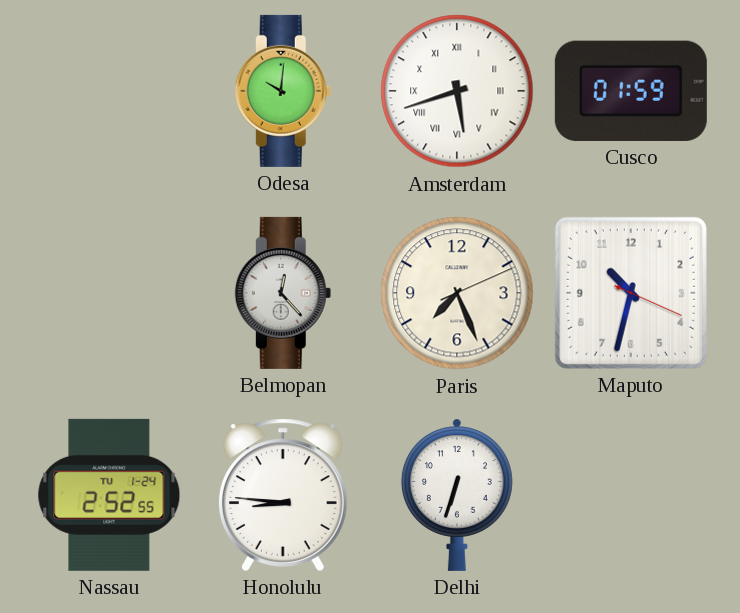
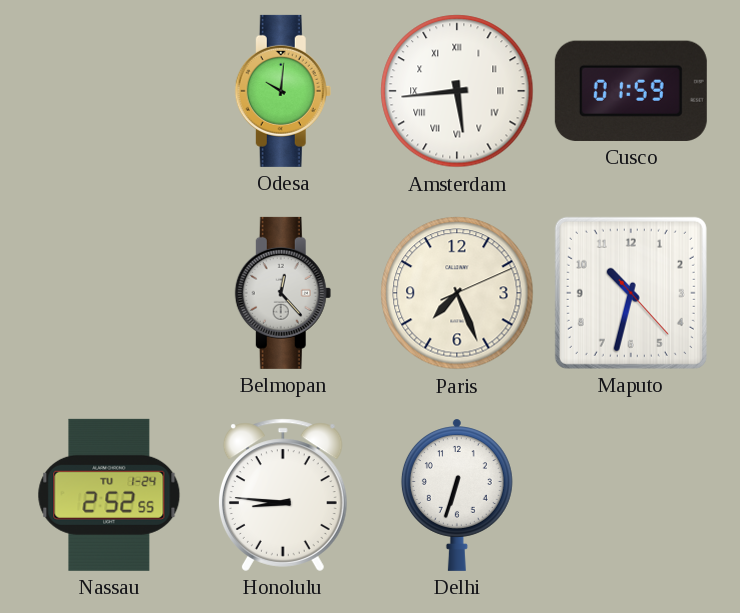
Amsterdam: 5:42 -> 5:44
Maputo: 10:32:19 -> 10:32:23
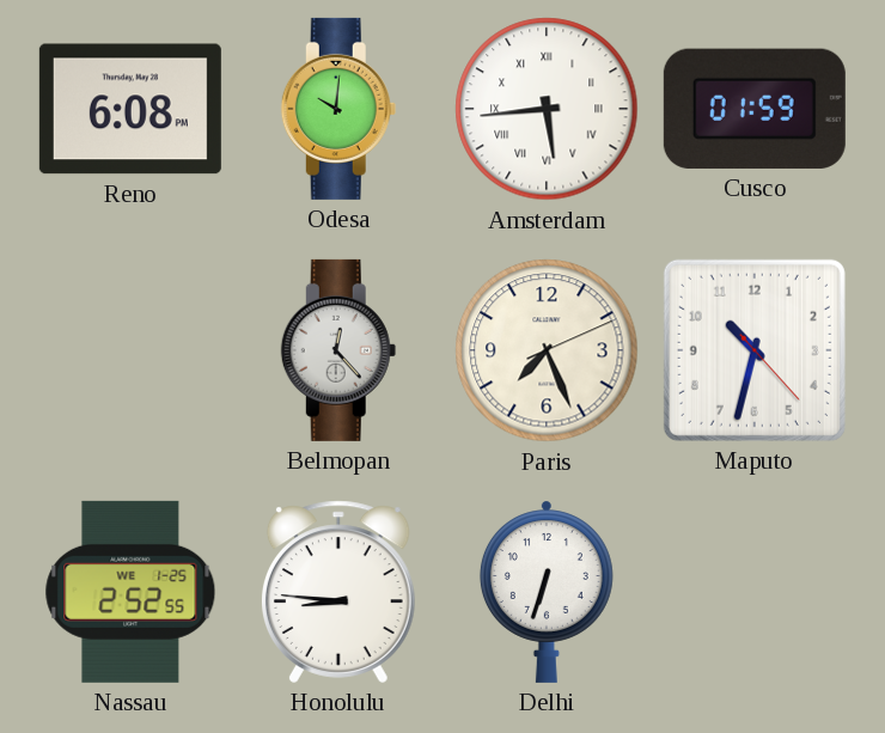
Reno: none -> 6:08
Nassau date: TU 1-24 -> WE 1-25
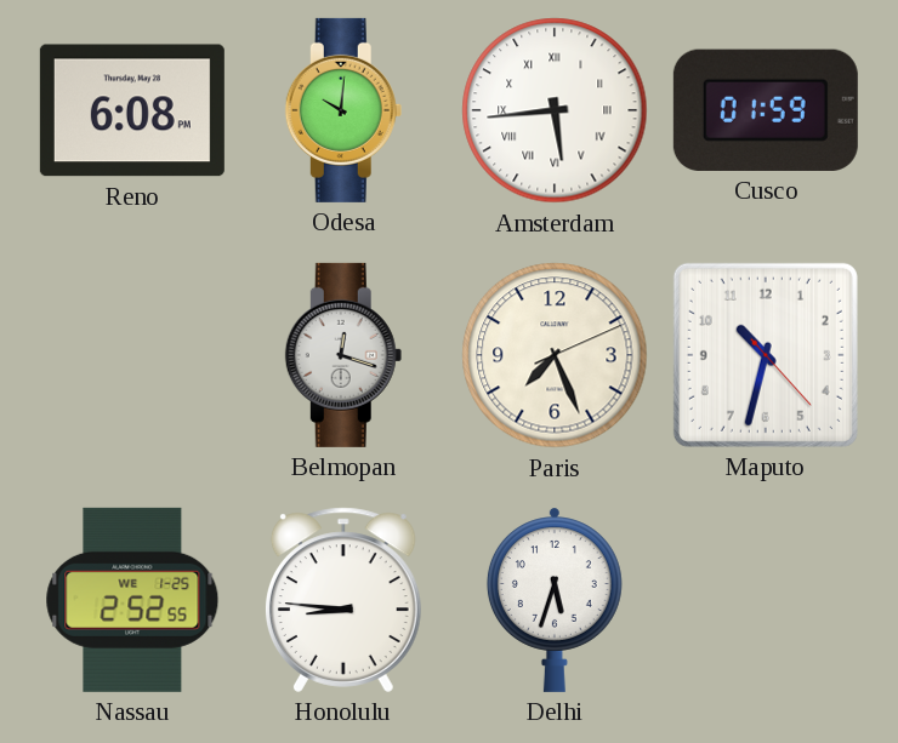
Belmopan: 12:23 -> 12:18
Delhi: 6:33 -> 5:33
